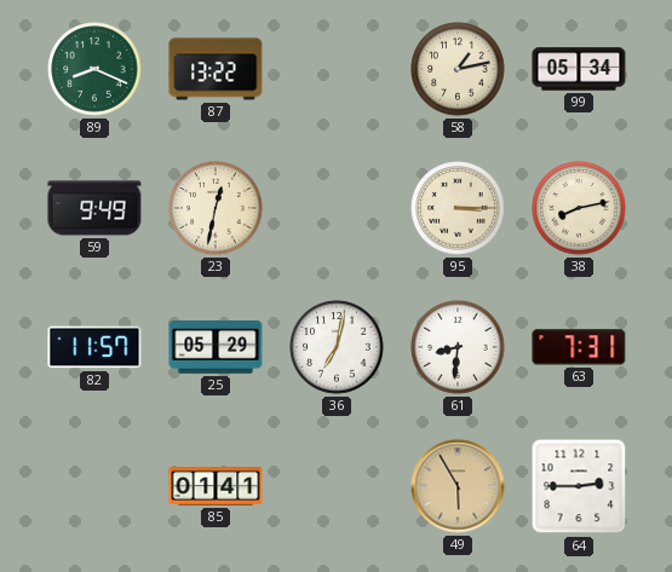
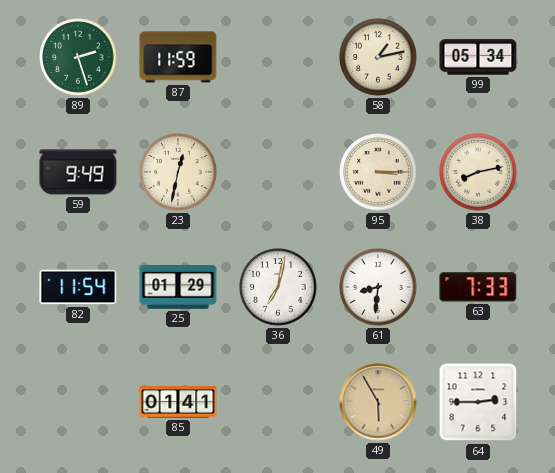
89: 8:19 -> 2:27
87: 13:22 -> 11:59
82: 11:57 -> 11:54
25: 05:29 -> 01:29
63: 7:31 -> 7:33
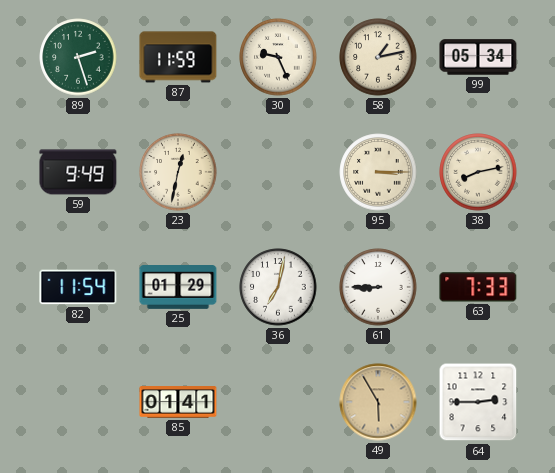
30: none -> 9:26
61: 8:31 -> 8:45
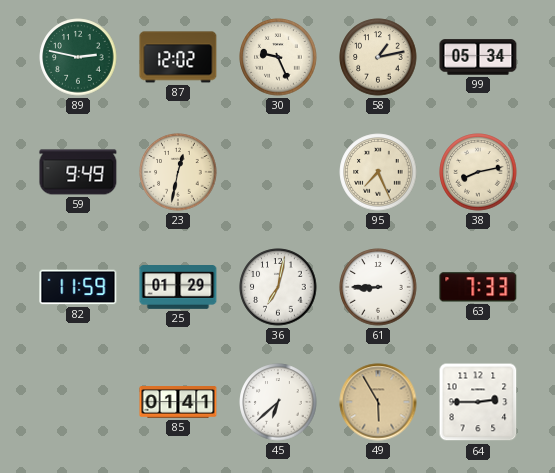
89: 2:27 -> 2:47
87: 11:59 -> 12:02
95: 3:15 -> 7:26
82: 11:54 -> 11:59
45: none -> 6:38
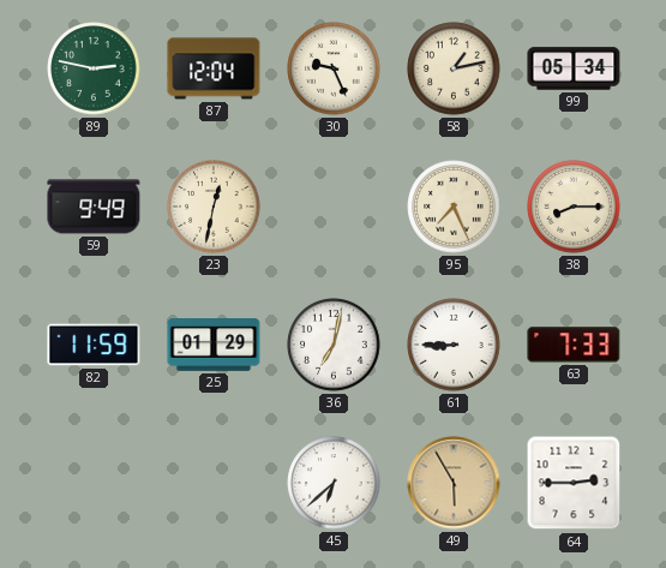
87: 12:02 -> 12:04
38: 8:13 -> 8:15
85: 01:41 -> none
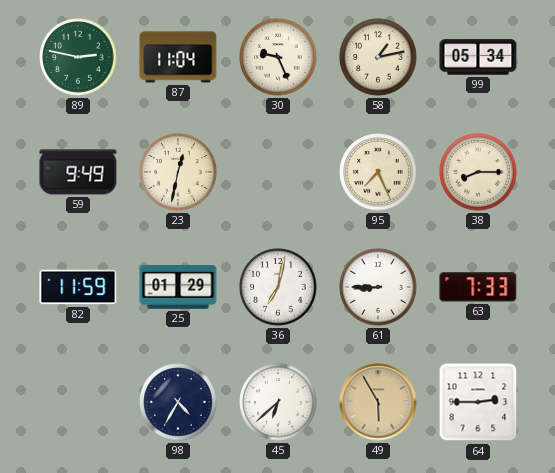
87: 12:04 -> 11:04
98: none -> 4:35
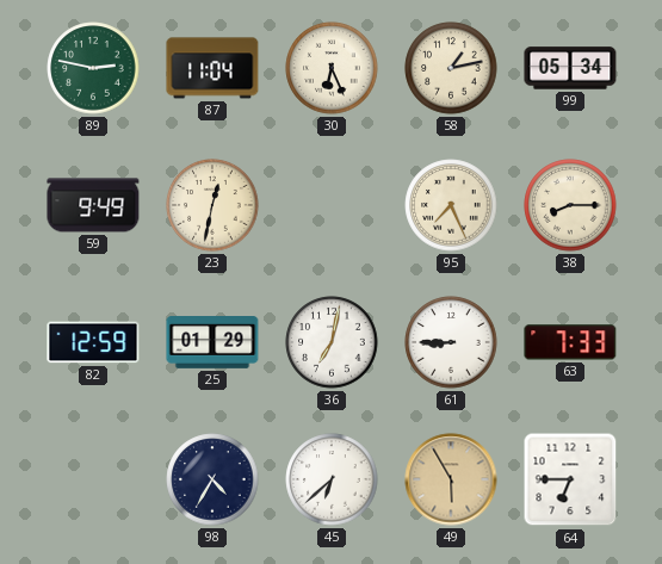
30: 9:26 -> 6:26
82: 11:59 -> 12:59
64: 2:45 -> 6:45
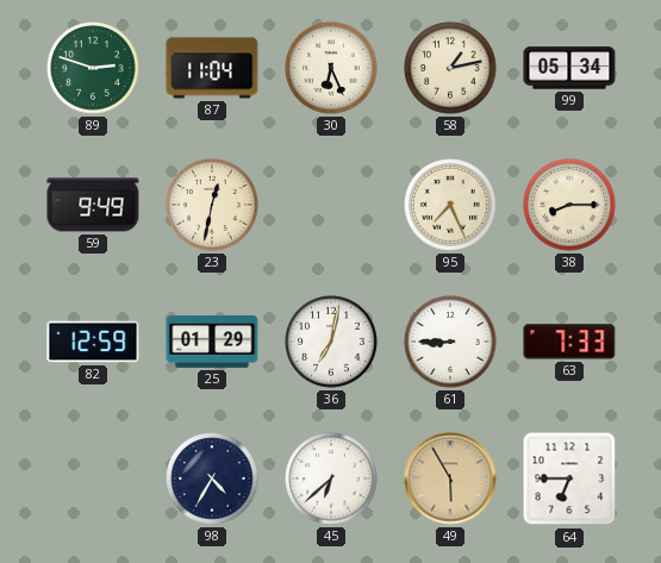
89: 2:47 -> 2:48
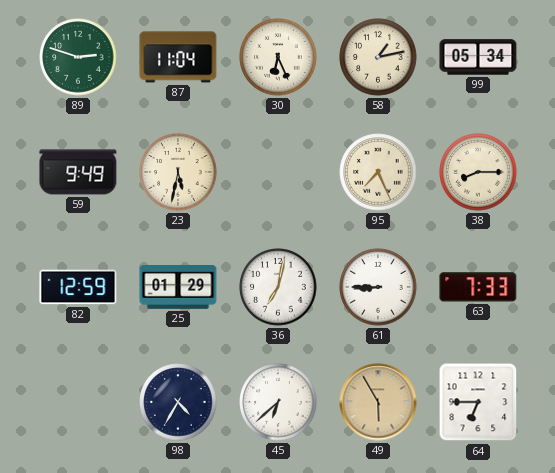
23: 12:32 -> 5:32
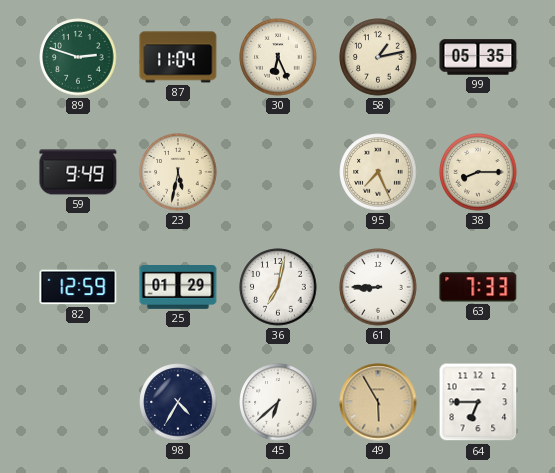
99: 05:34 -> 05:35
